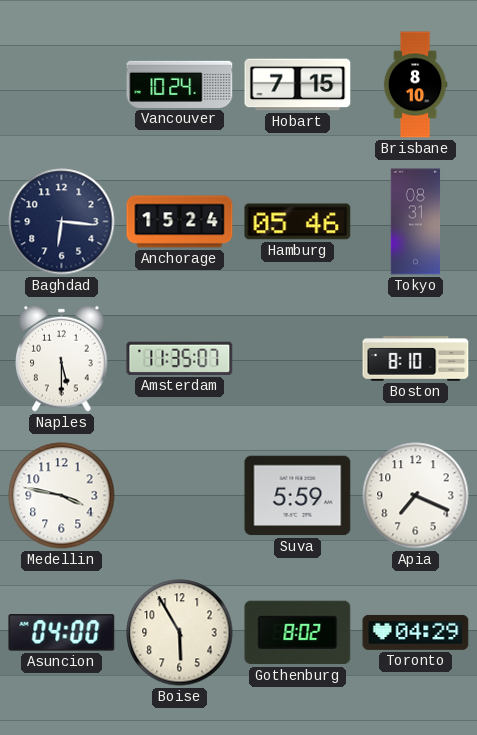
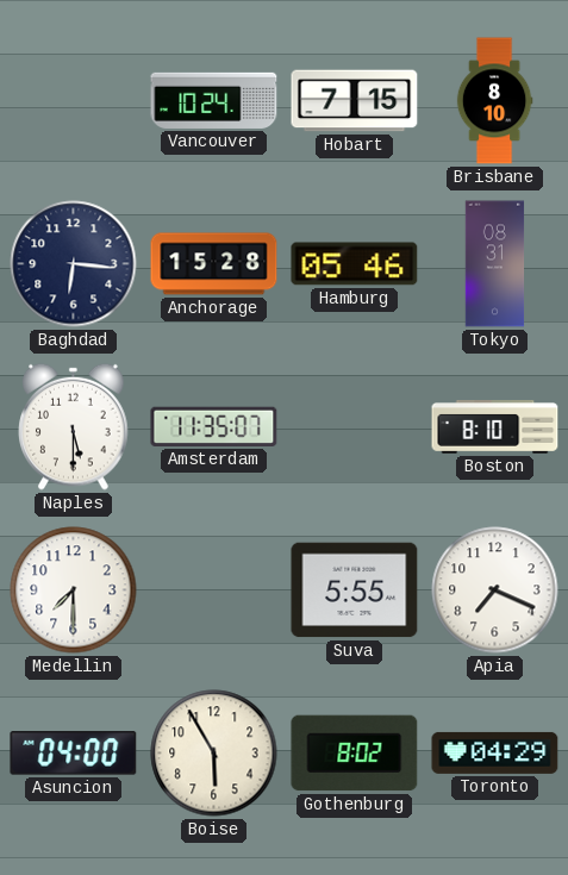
Anchorage: 15:24 -> 15:28
Medellin: 3:47 -> 7:30
Suva: 5:59 -> 5:55
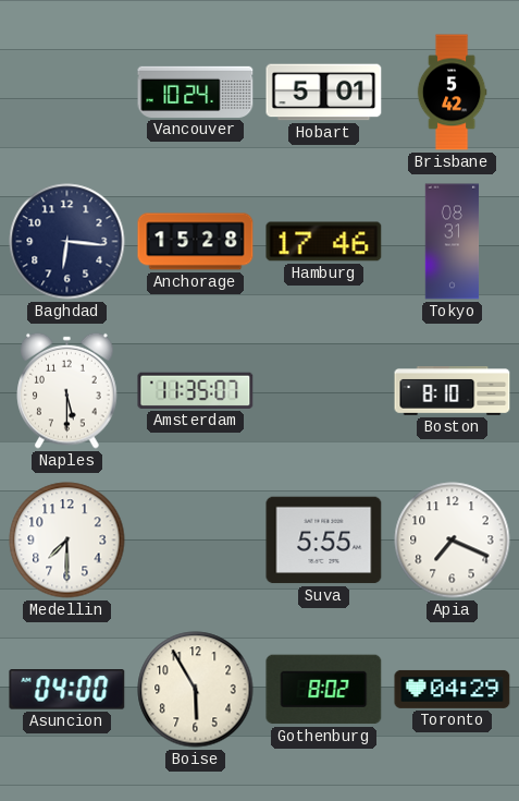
Hobart: 7:15 -> 5:01
Brisbane: 8:10 -> 5:42
Hamburg: 05:46 -> 17:46
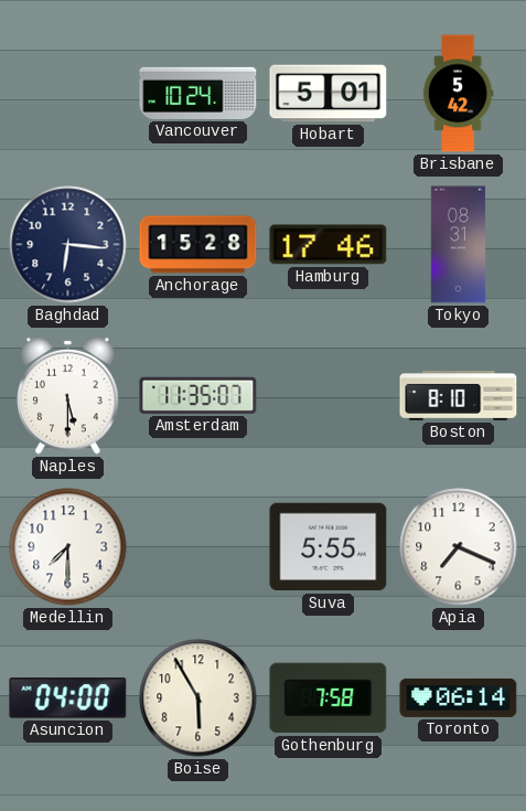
Gothenburg: 8:02 -> 7:58
Toronto: 04:29 -> 06:14
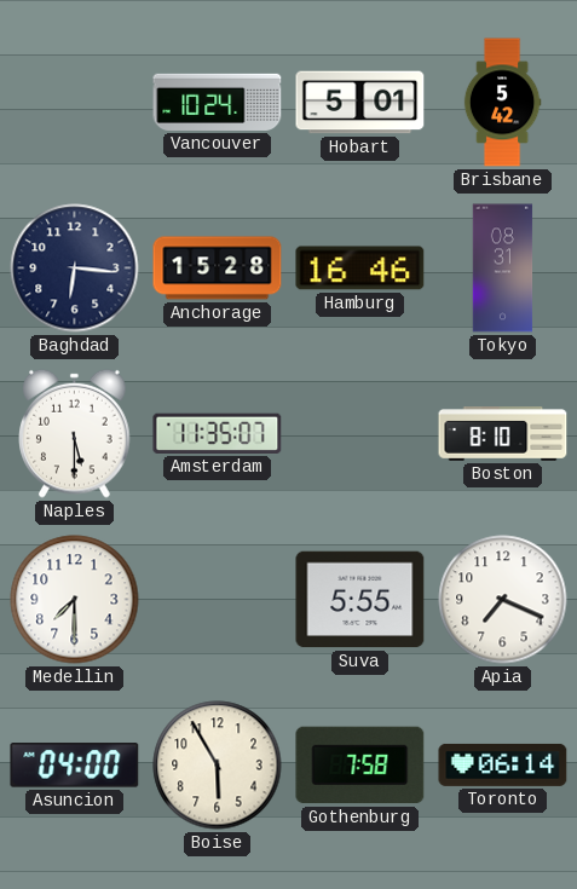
Hamburg: 17:46 -> 16:46
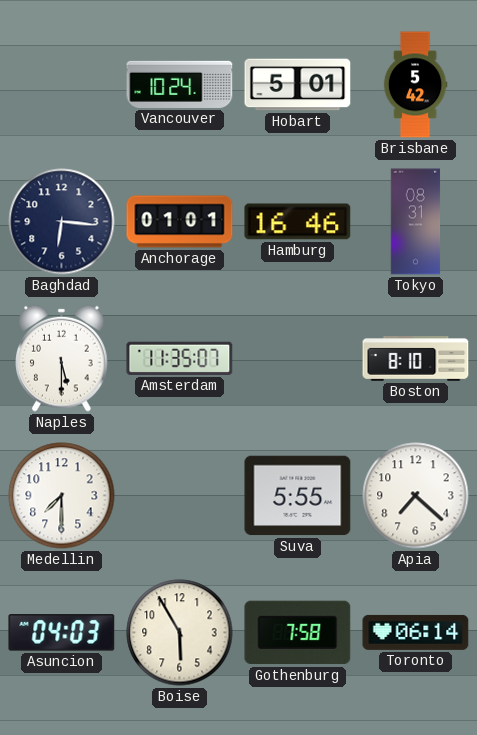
Anchorage: 15:28 -> 01:01
Apia: 7:19 -> 7:22
Asuncion: 04:00 -> 04:03
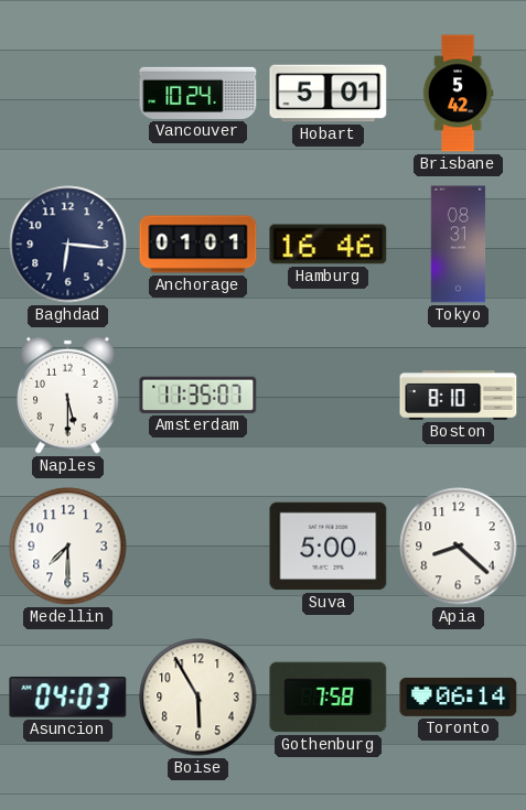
Suva: 5:55 -> 5:00
Apia: 7:22 -> 8:22
